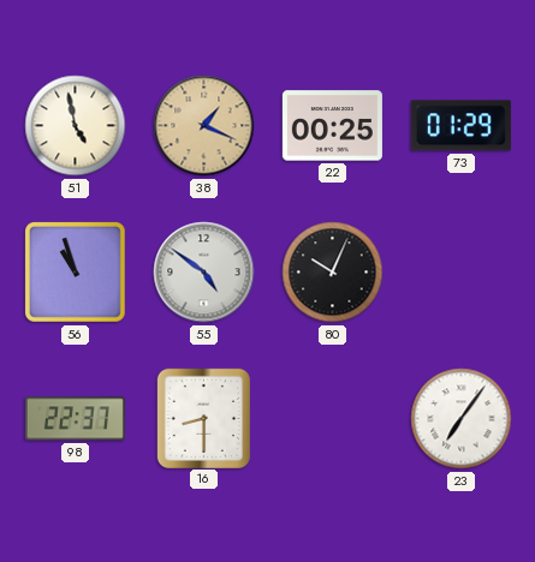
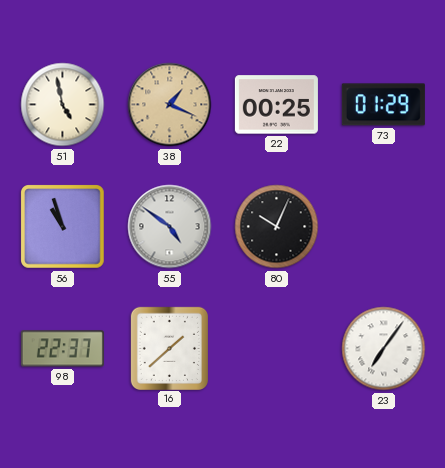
16: 8:30 -> 1:38
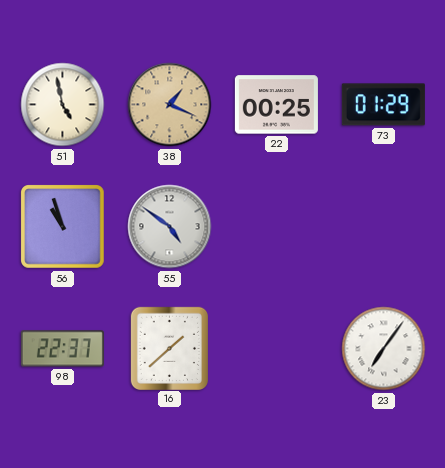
80: 10:04 -> none
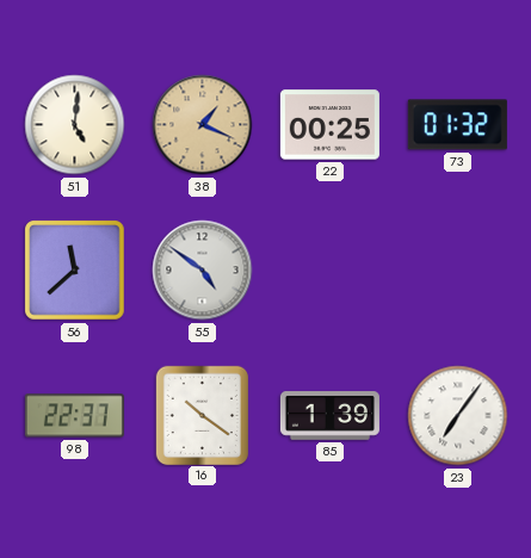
51: 4:58 -> 5:01
73: 01:29 -> 01:32
56: 10:57 -> 11:38
16: 1:38 -> 10:21
85: none -> 1:39
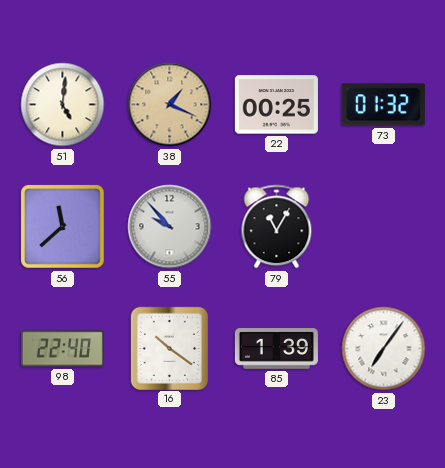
55: 4:51 -> 9:53
79: none -> 11:05
98: 22:37 -> 22:40
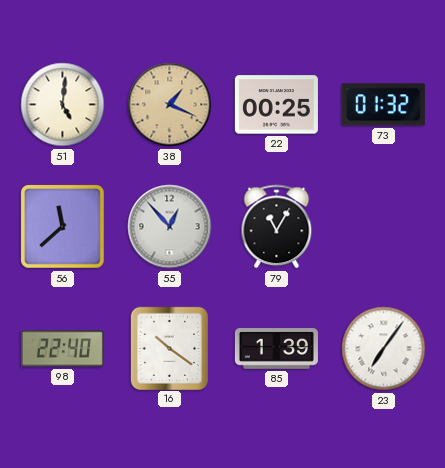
55: 9:53 -> 12:53
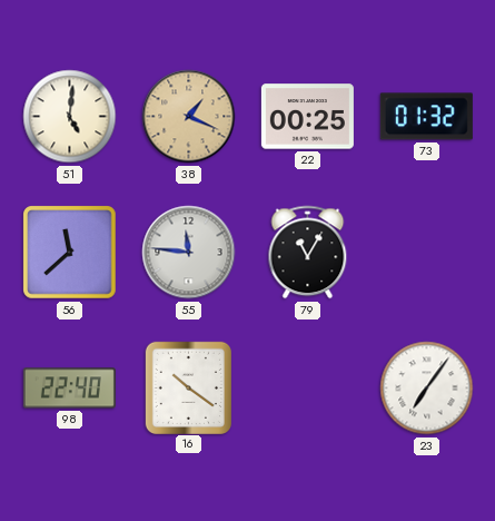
55: 12:53 -> 11:46
85: 1:39 -> none
